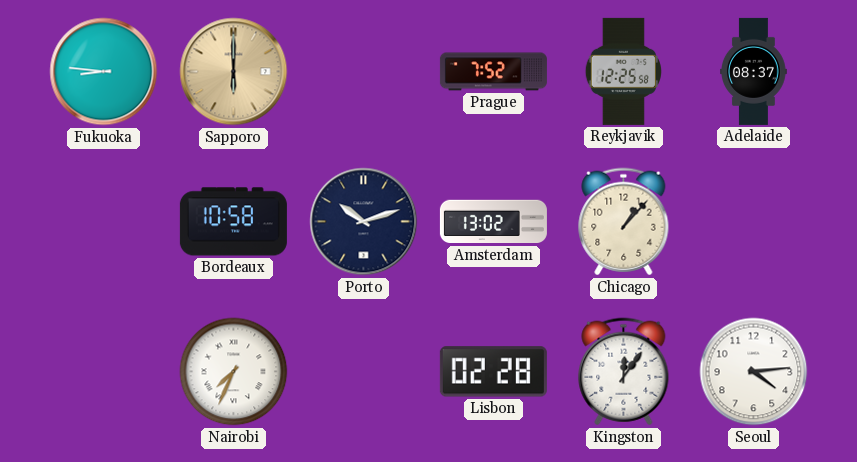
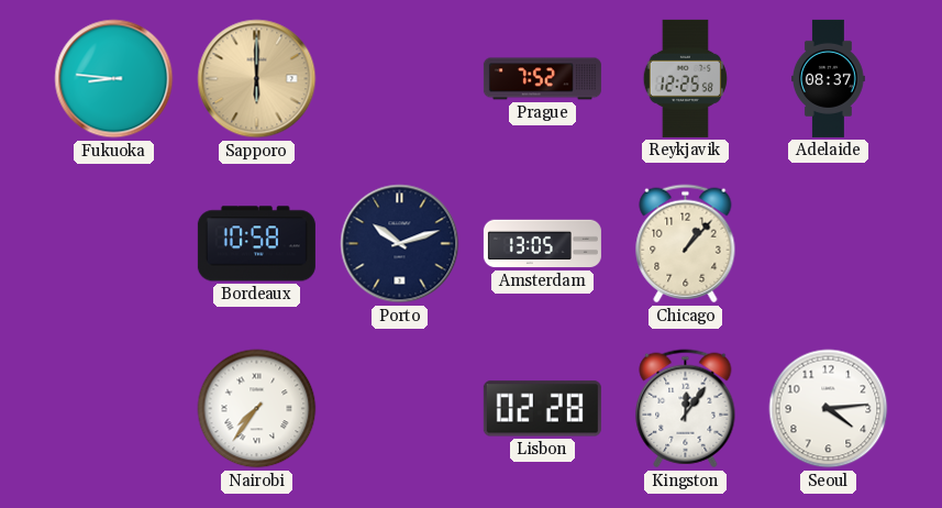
Amsterdam: 13:02 -> 13:05
Nairobi: 7:34 -> 7:36
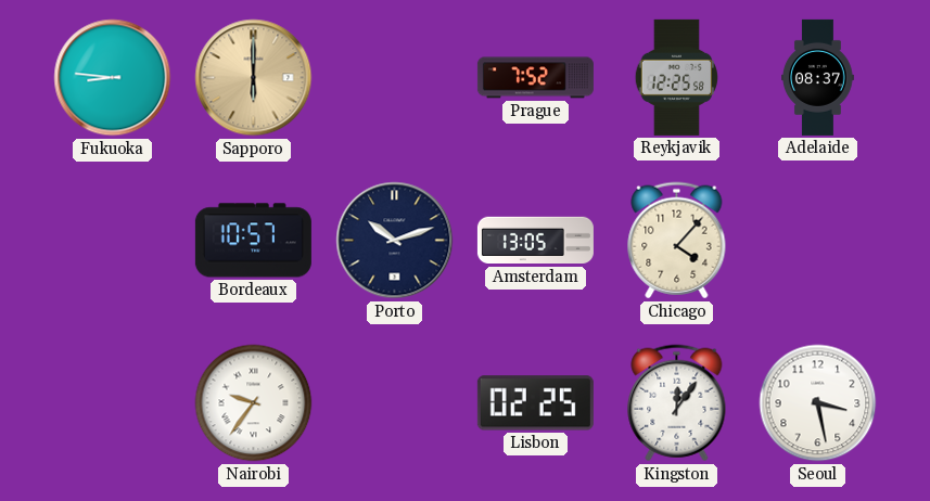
Bordeaux: 10:58 -> 10:57
Chicago: 1:07 -> 4:07
Nairobi: 7:36 -> 9:36
Lisbon: 02:28 -> 02:25
Seoul: 4:14 -> 3:28
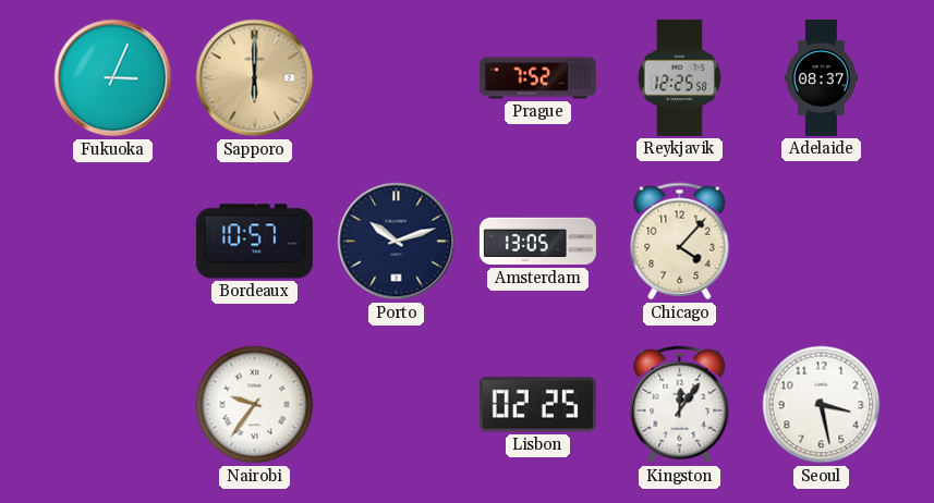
Fukuoka: 8:46 -> 3:04
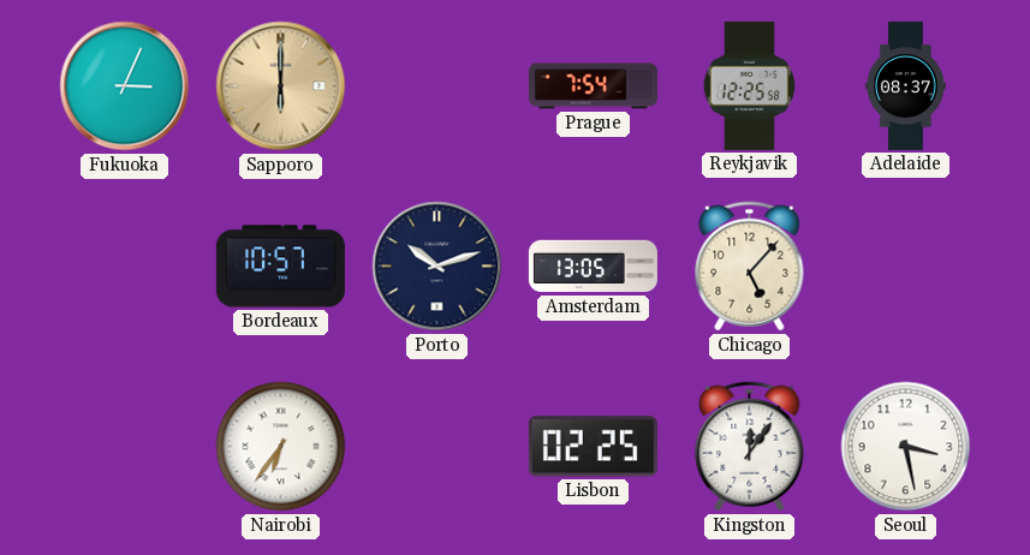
Prague: 7:52 -> 7:54
Chicago: 4:07 -> 5:07
Nairobi: 9:36 -> 6:36
